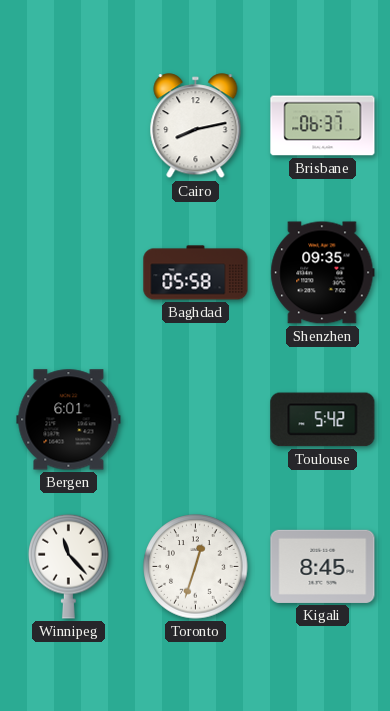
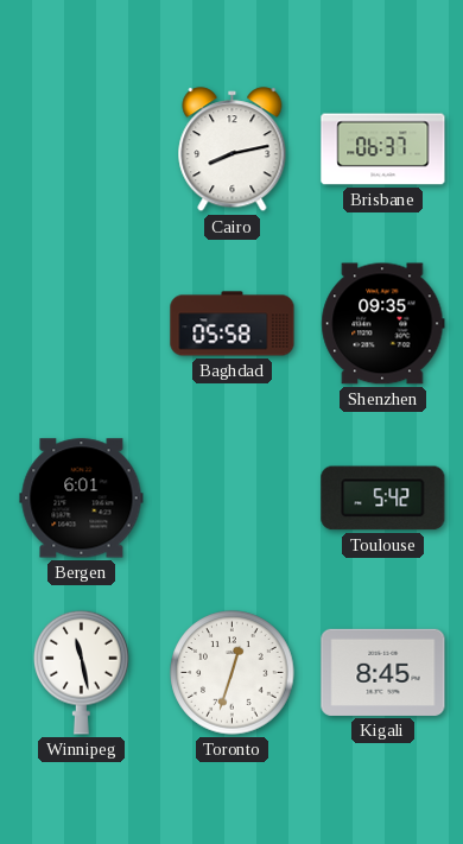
Winnipeg: 11:23 -> 11:28
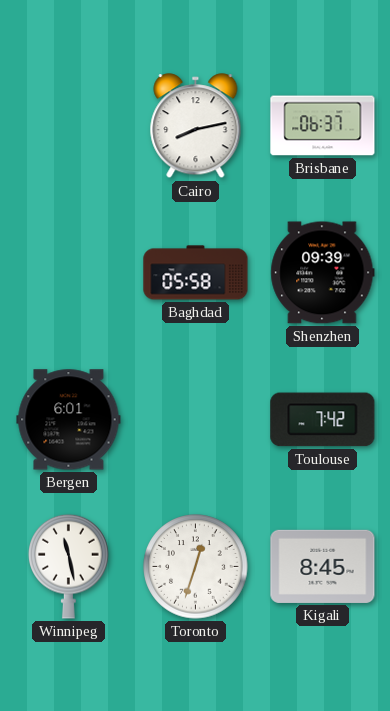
Shenzhen: 09:35 -> 09:39
Toulouse: 5:42 -> 7:42
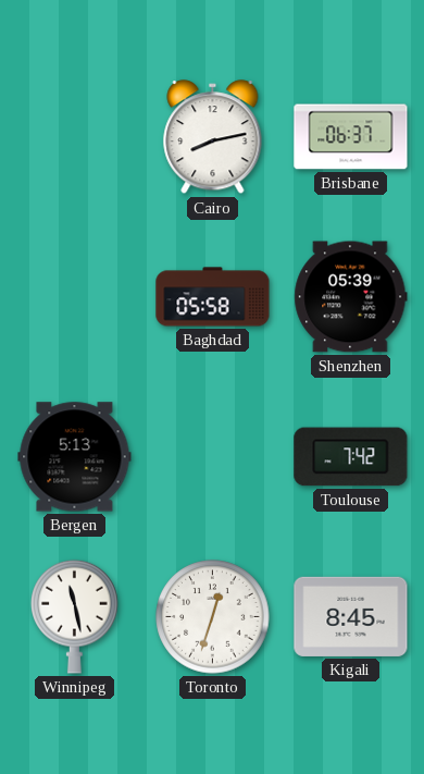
Shenzhen: 09:39 -> 05:39
Bergen: 6:01 -> 5:13
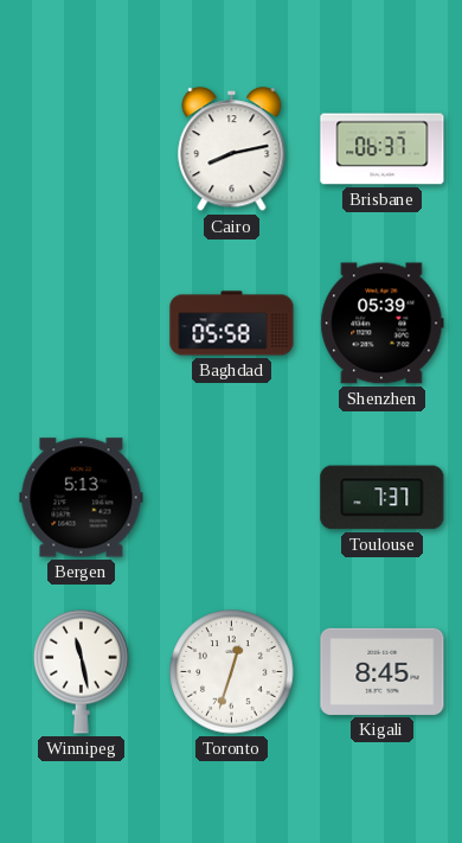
Toulouse: 7:42 -> 7:37
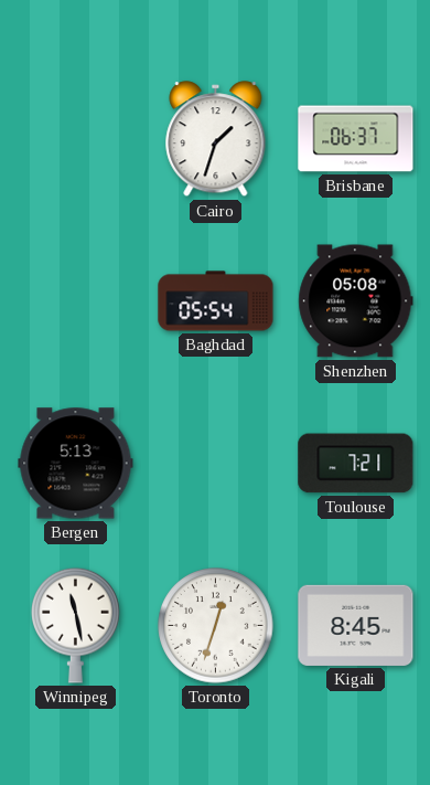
Cairo: 8:13 -> 1:33
Baghdad: 05:58 -> 05:54
Shenzhen: 05:39 -> 05:08
Toulouse: 7:37 -> 7:21
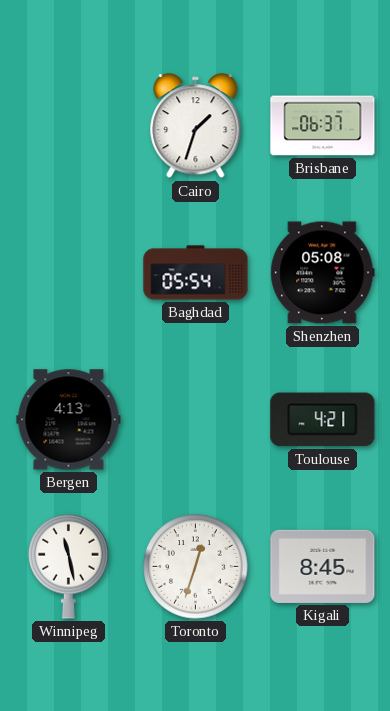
Bergen: 5:13 -> 4:13
Toulouse: 7:21 -> 4:21
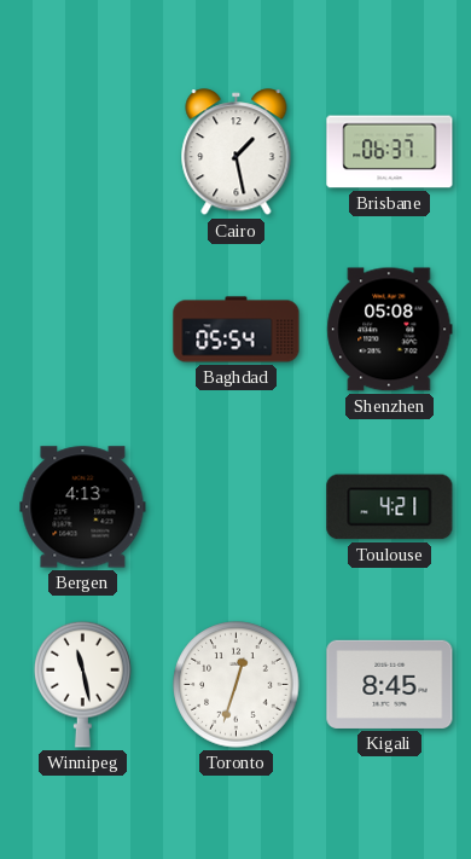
Cairo: 1:33 -> 1:28
